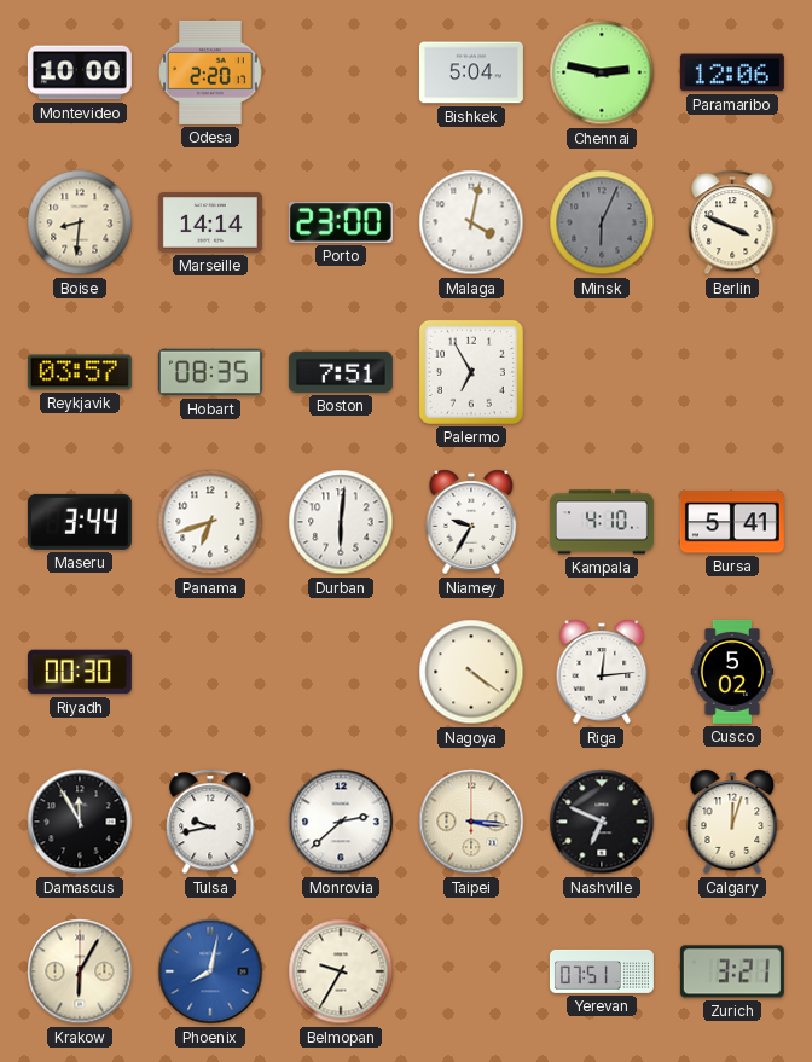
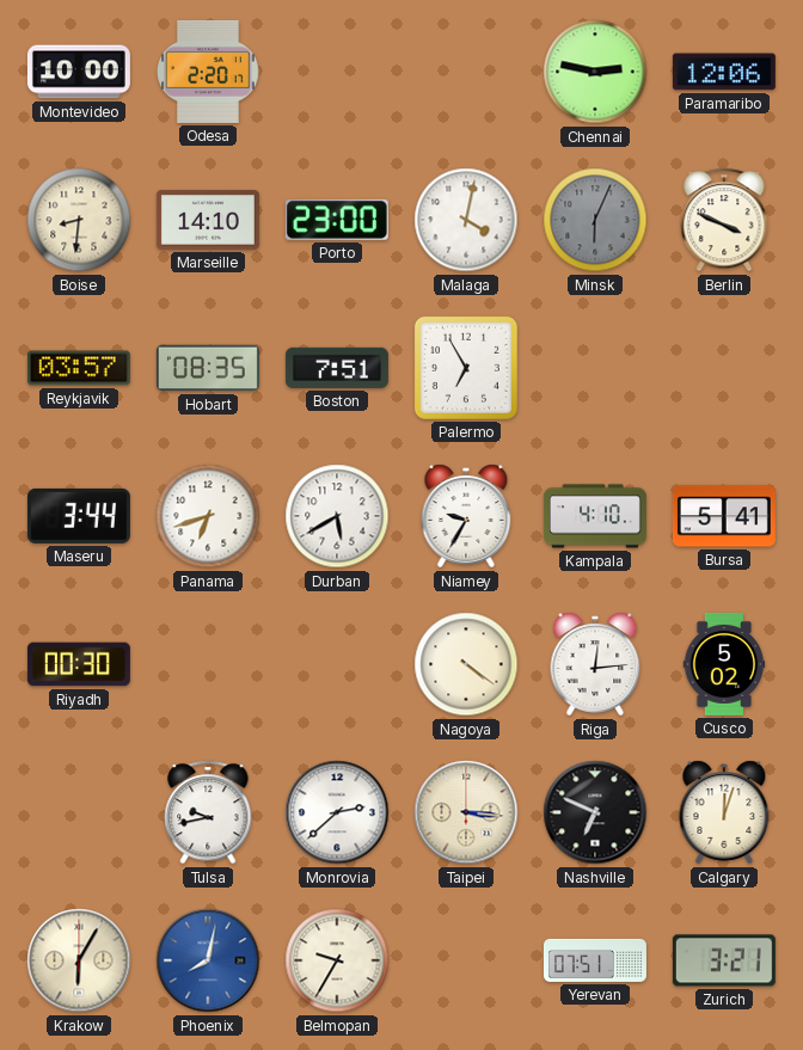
Bishkek: 5:04 -> none
Marseille: 14:14 -> 14:10
Durban: 6:01 -> 5:40
Damascus: 11:55 -> none
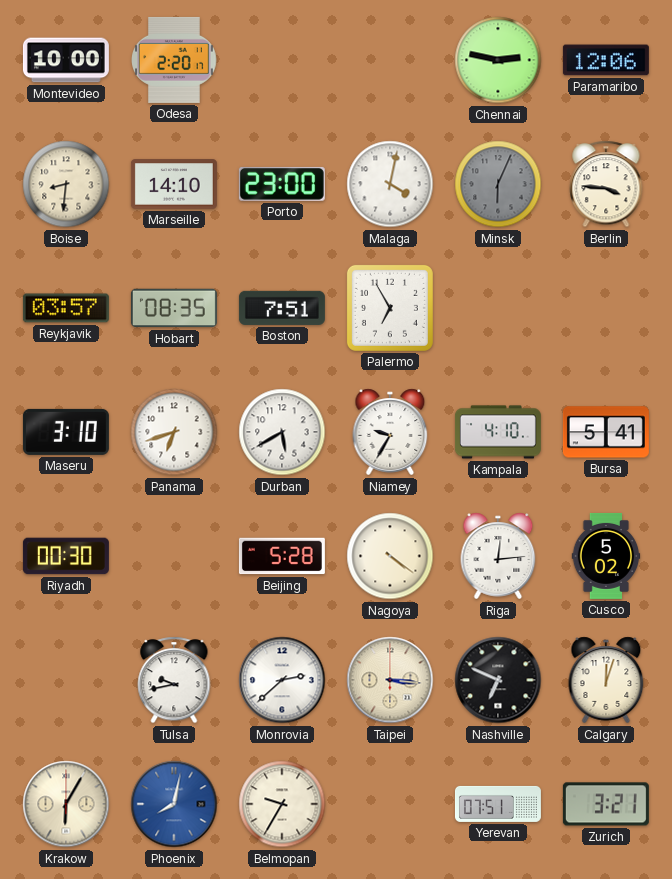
Berlin: 3:49 -> 3:46
Maseru: 3:44 -> 3:10
Beijing: none -> 5:28
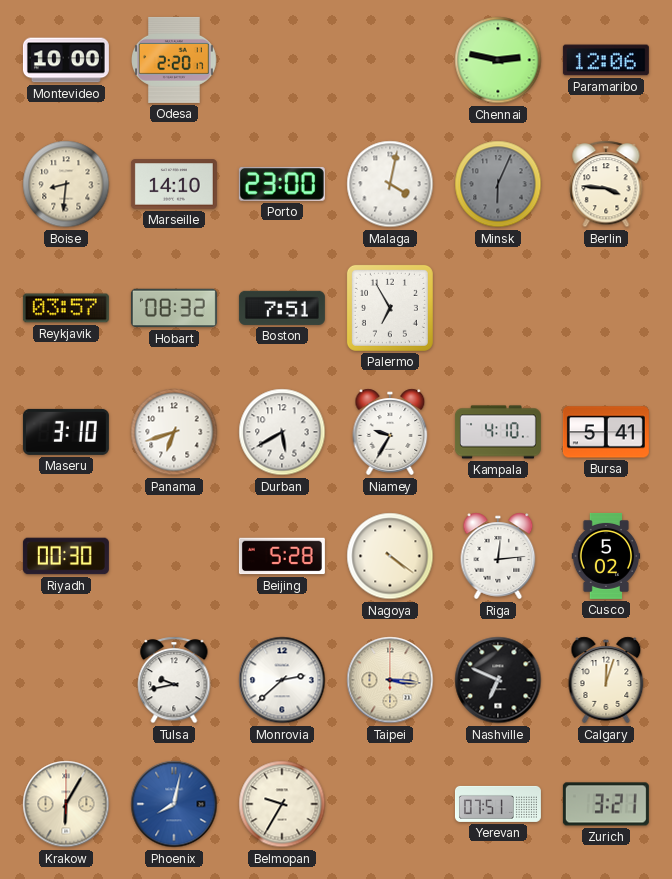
Hobart: 08:35 -> 08:32
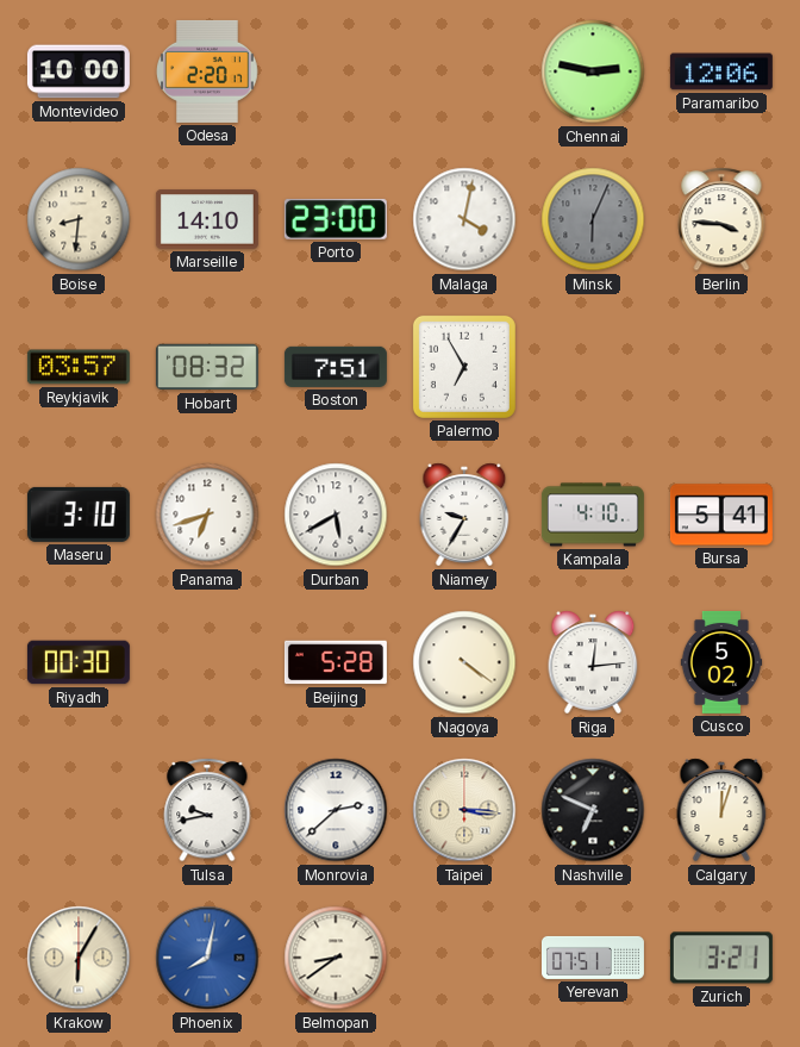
Belmopan: 9:35 -> 8:39
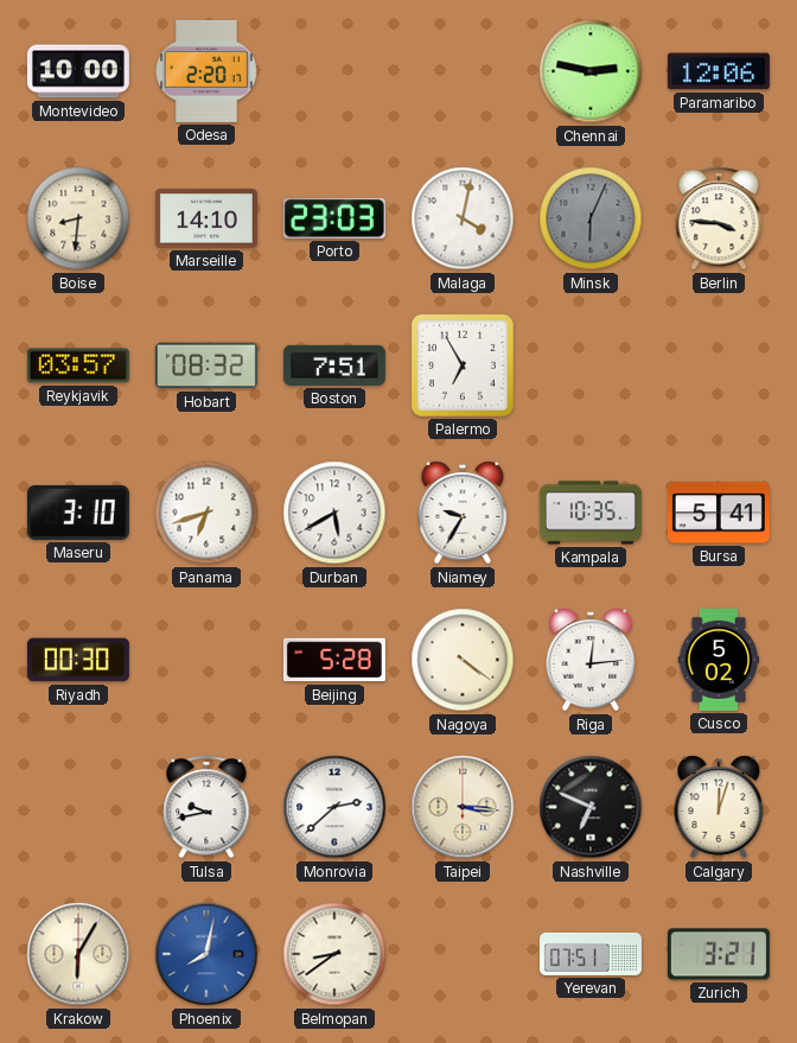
Porto: 23:00 -> 23:03
Kampala: 4:10 -> 10:35
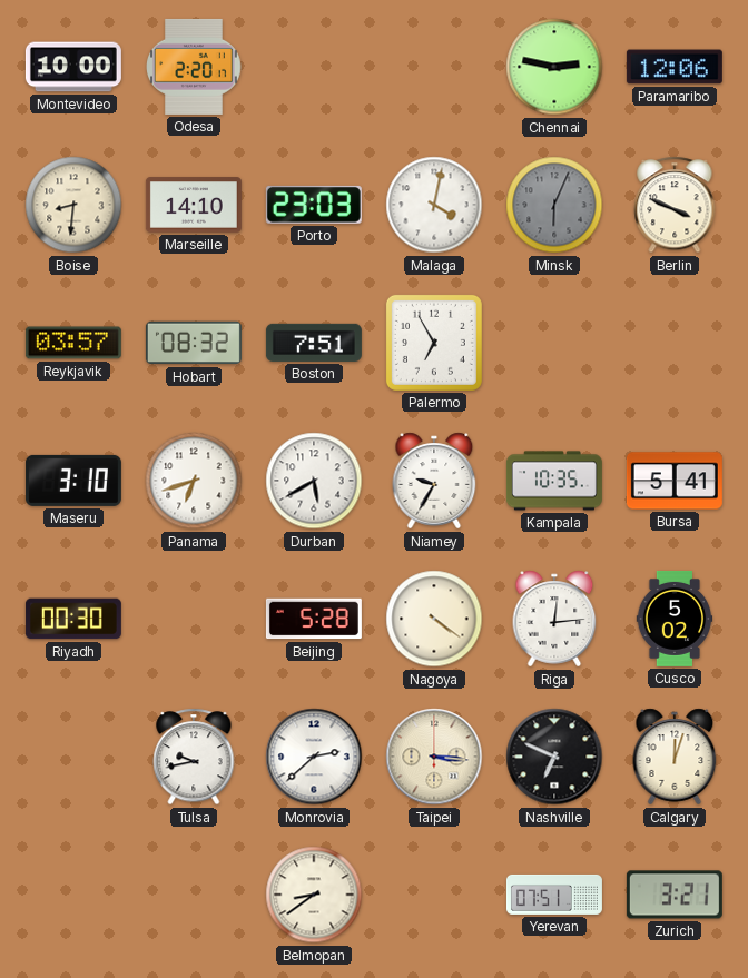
Berlin: 3:46 -> 3:49
Krakow: 6:05 -> none
Phoenix: 8:02 -> none
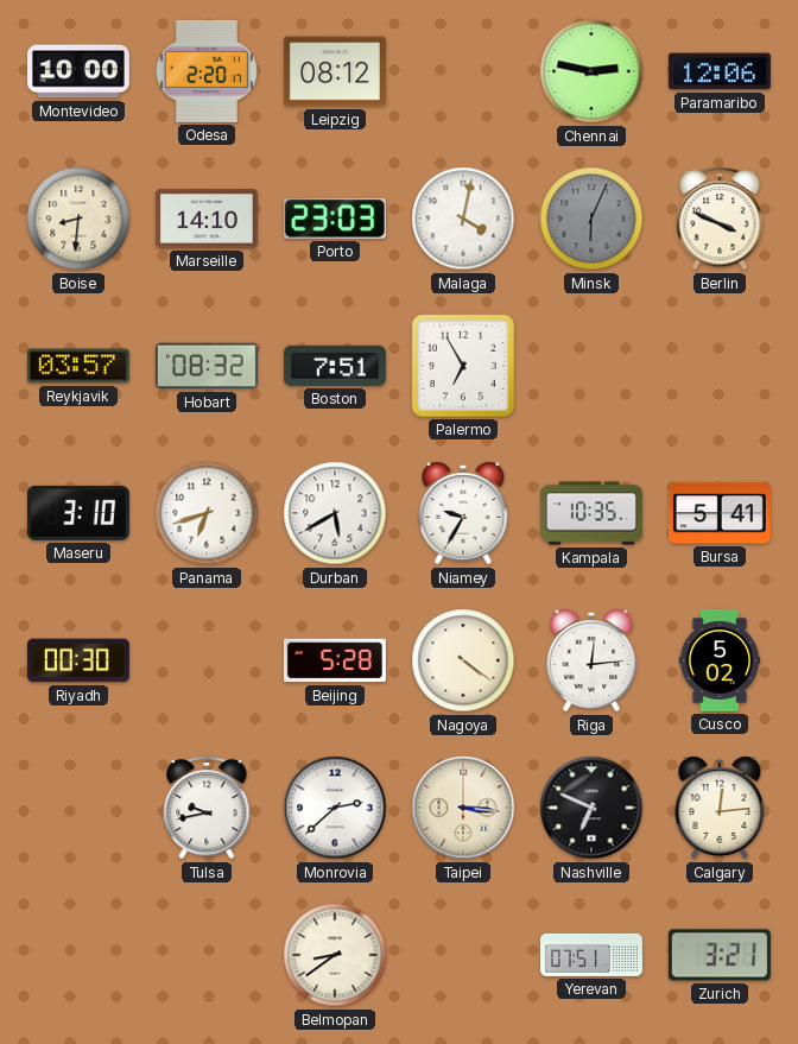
Leipzig: none -> 08:12
Calgary: 12:03 -> 12:14
